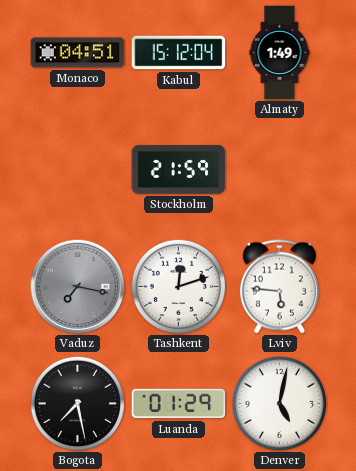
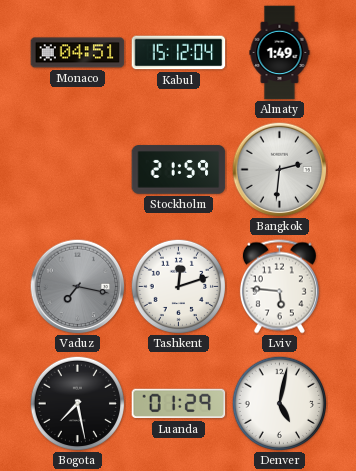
Bangkok: none -> 2:31
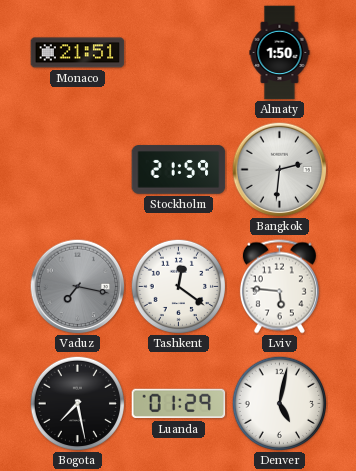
Monaco: 04:51 -> 21:51
Kabul: 15:12 -> none
Almaty: 1:49 -> 1:50
Tashkent: 12:12 -> 12:21
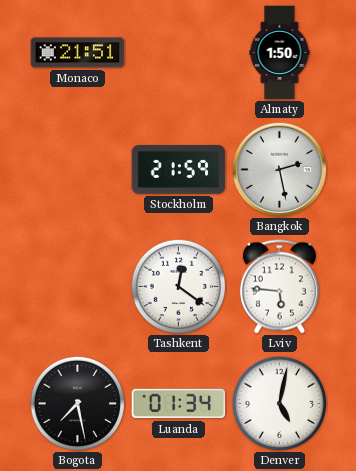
Bangkok: 2:31 -> 2:28
Vaduz: 7:17 -> none
Luanda: 01:29 -> 01:34
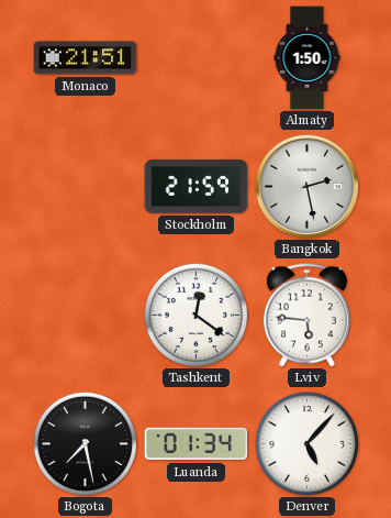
Denver: 5:02 -> 5:07
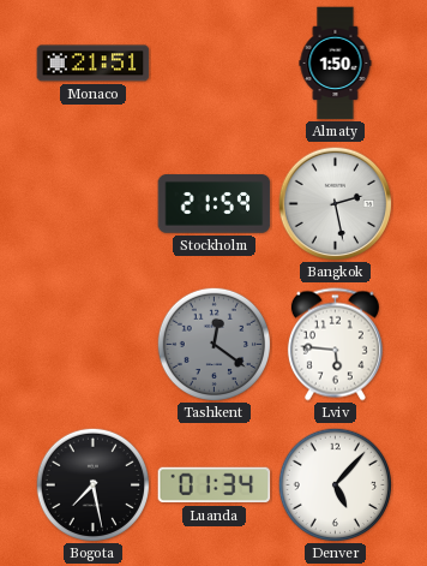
Tashkent dial: white -> grey
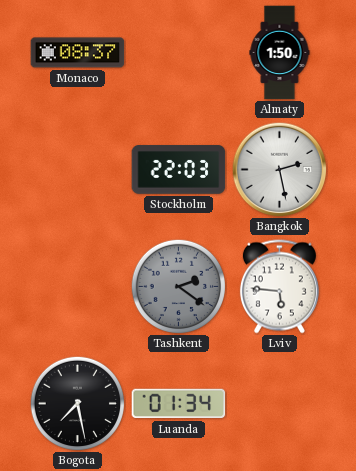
Monaco: 21:51 -> 08:37
Stockholm: 21:59 -> 22:03
Tashkent: 12:21 -> 2:21
Denver: 5:07 -> none
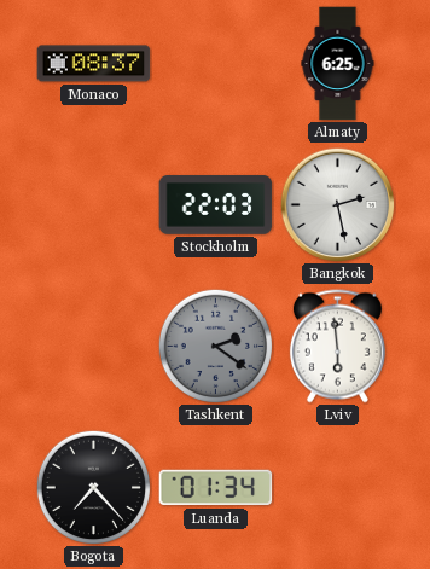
Almaty: 1:50 -> 6:25
Lviv: 5:46 -> 5:59
Bogota: 7:28 -> 7:23
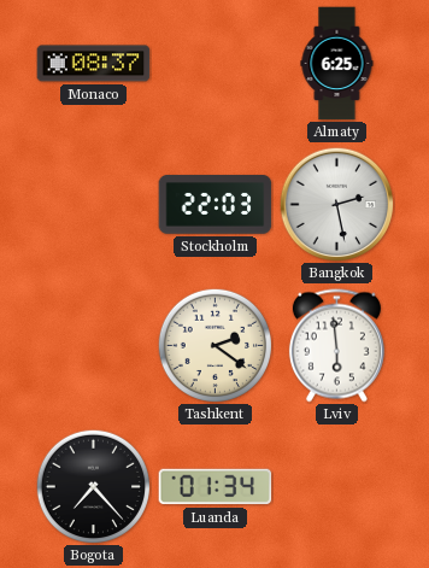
Tashkent dial: grey -> cream
